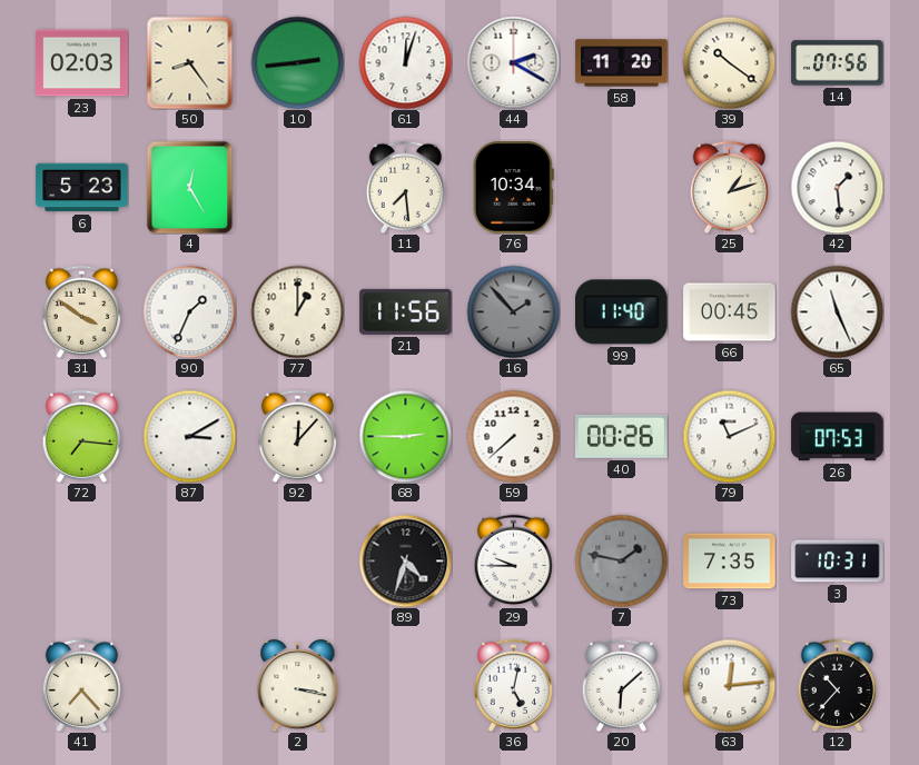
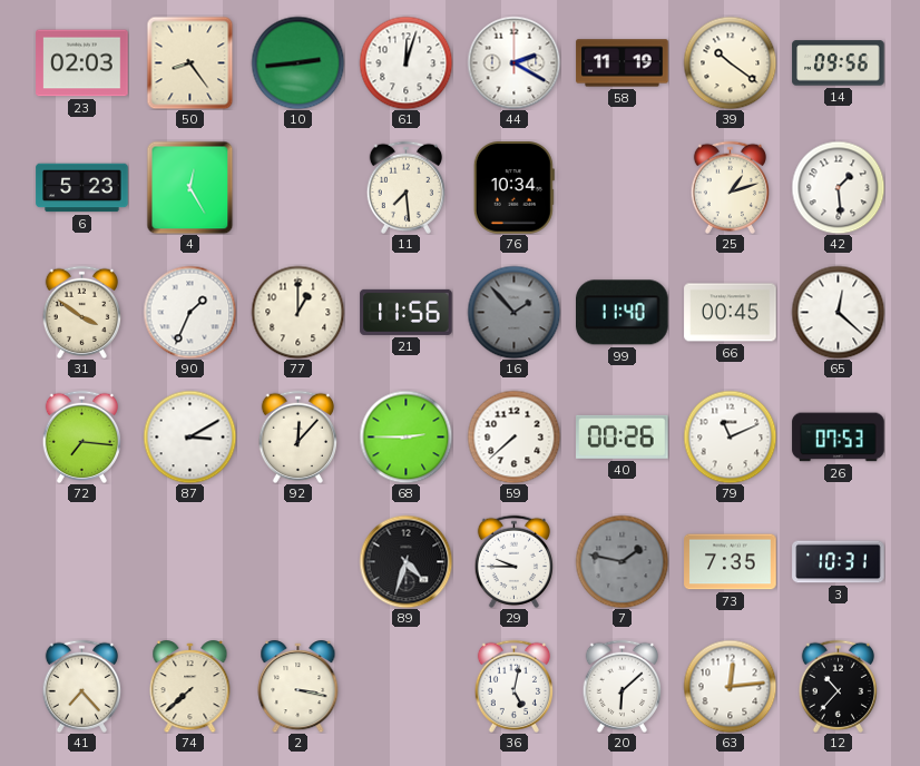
58: 11:20 -> 11:19
14: 07:56 -> 09:56
65: 11:26 -> 12:22
74: none -> 7:38
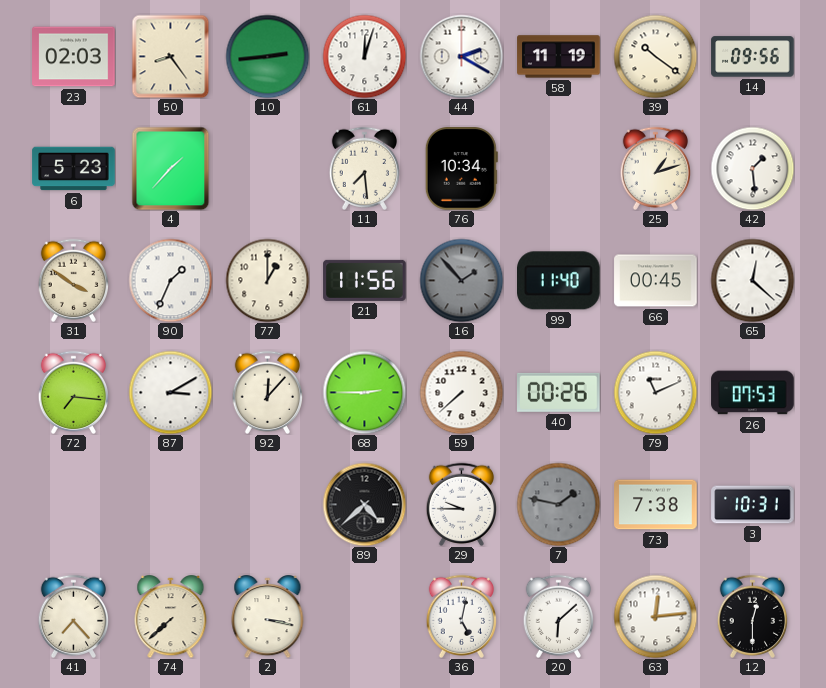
4: 12:25 -> 1:37
89: 4:33 -> 4:38
73: 7:35 -> 7:38
12: 10:37 -> 12:30
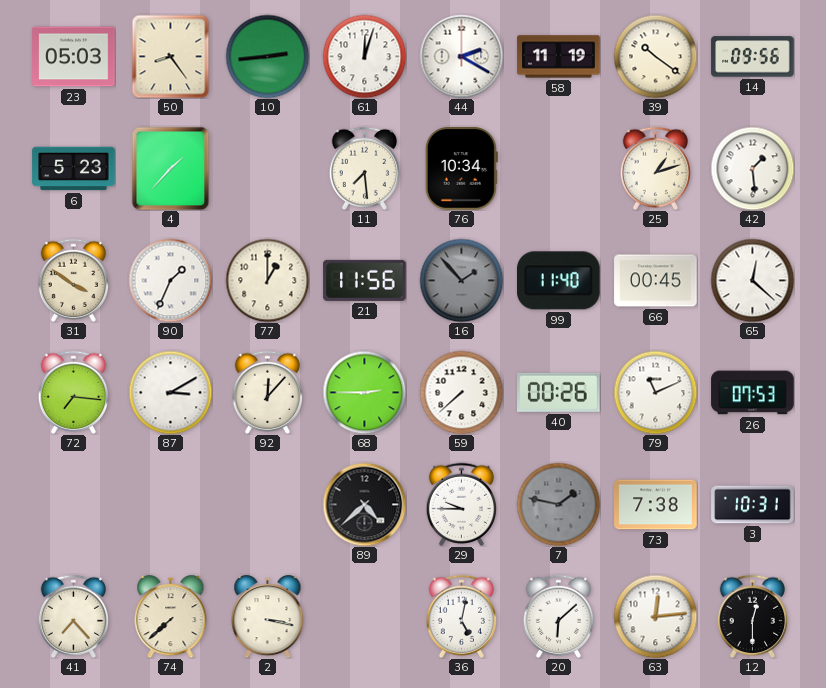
23: 02:03 -> 05:03
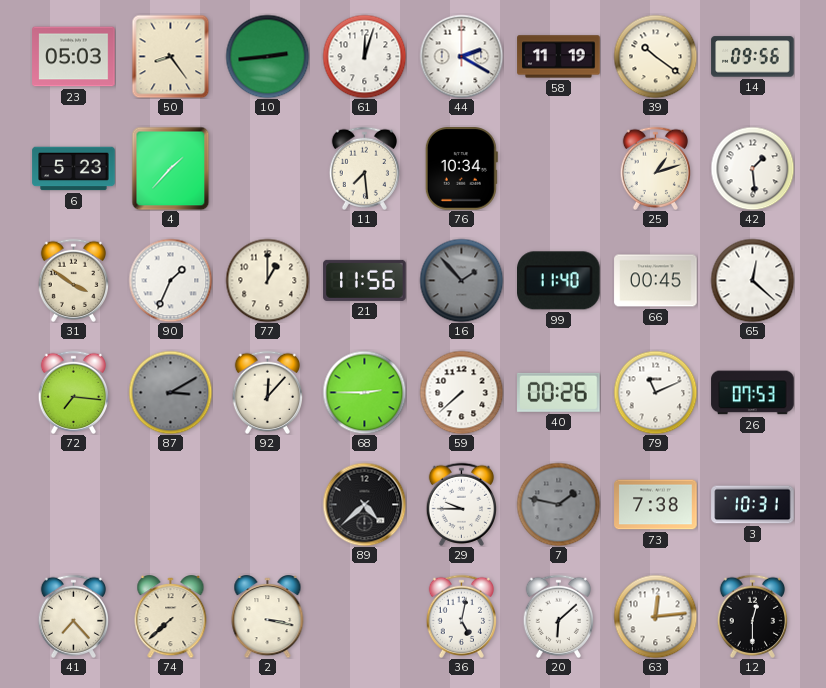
87 dial: white -> grey
